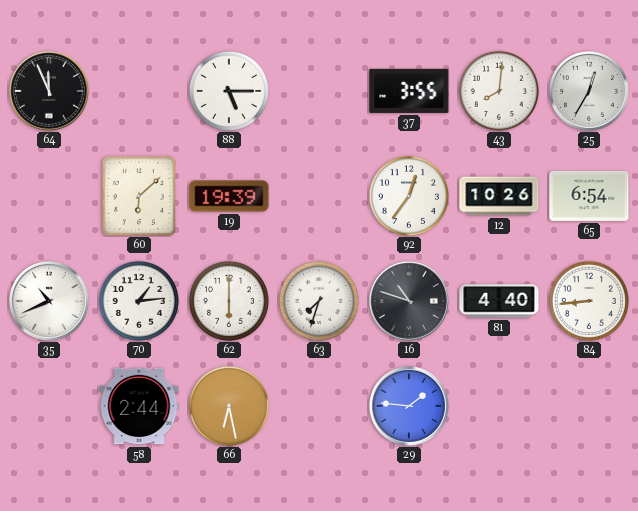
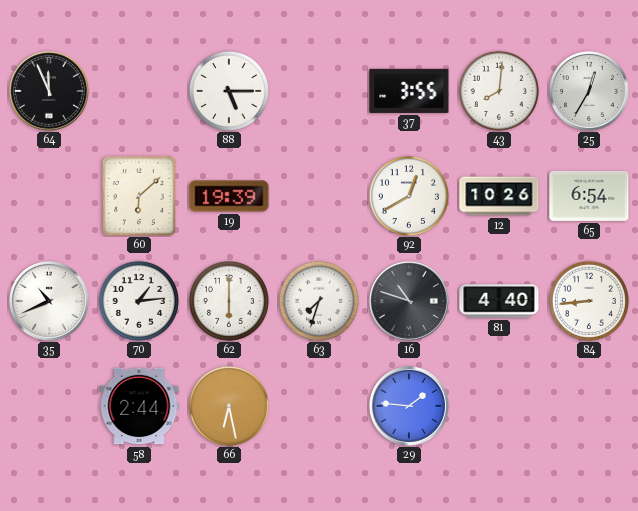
92: 12:36 -> 12:40
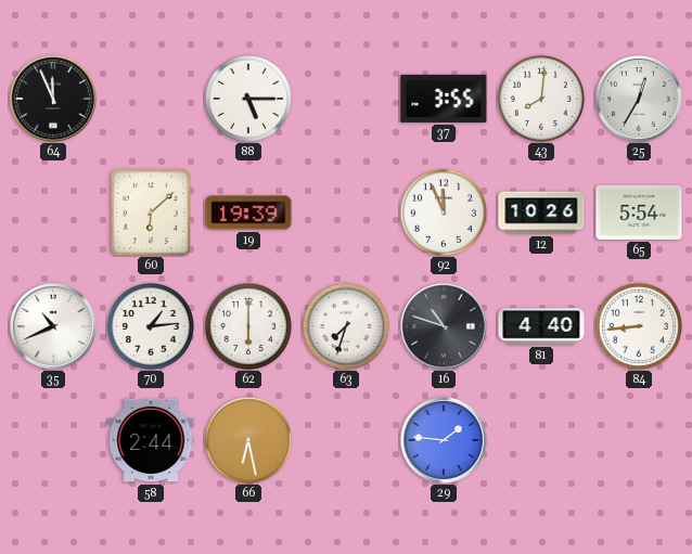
92: 12:40 -> 11:56
65: 6:54 -> 5:54
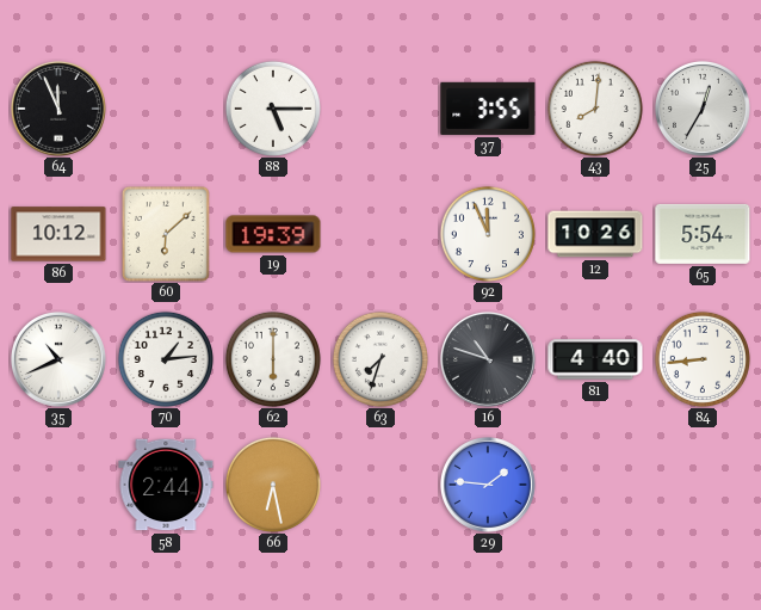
86: none -> 10:12
